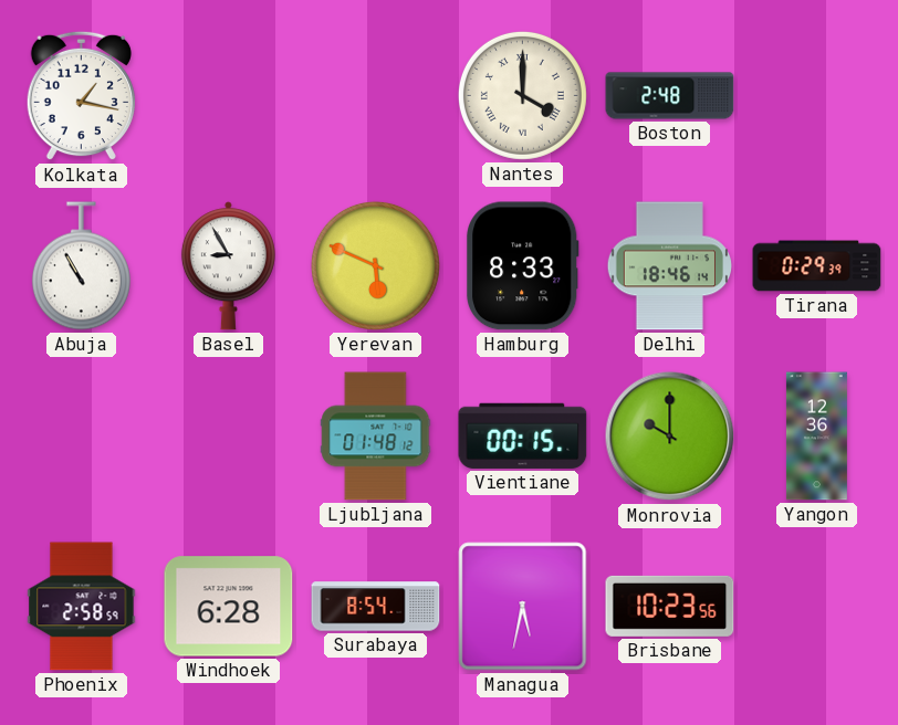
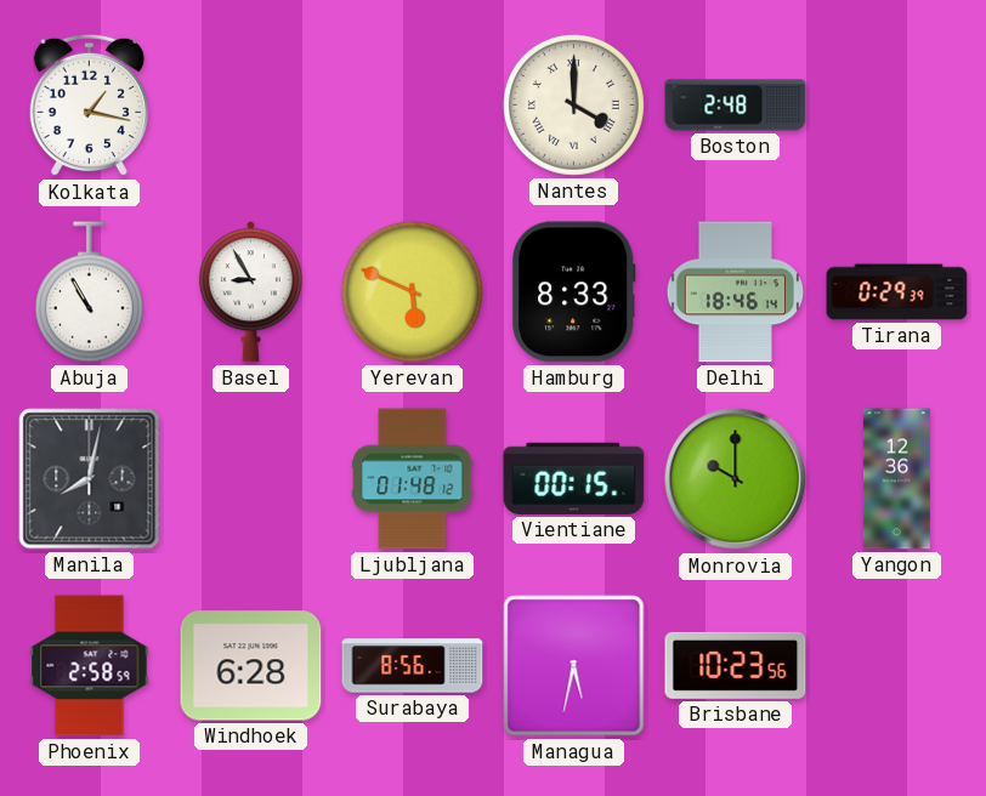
Manila: none -> 8:02
Surabaya: 8:54 -> 8:56
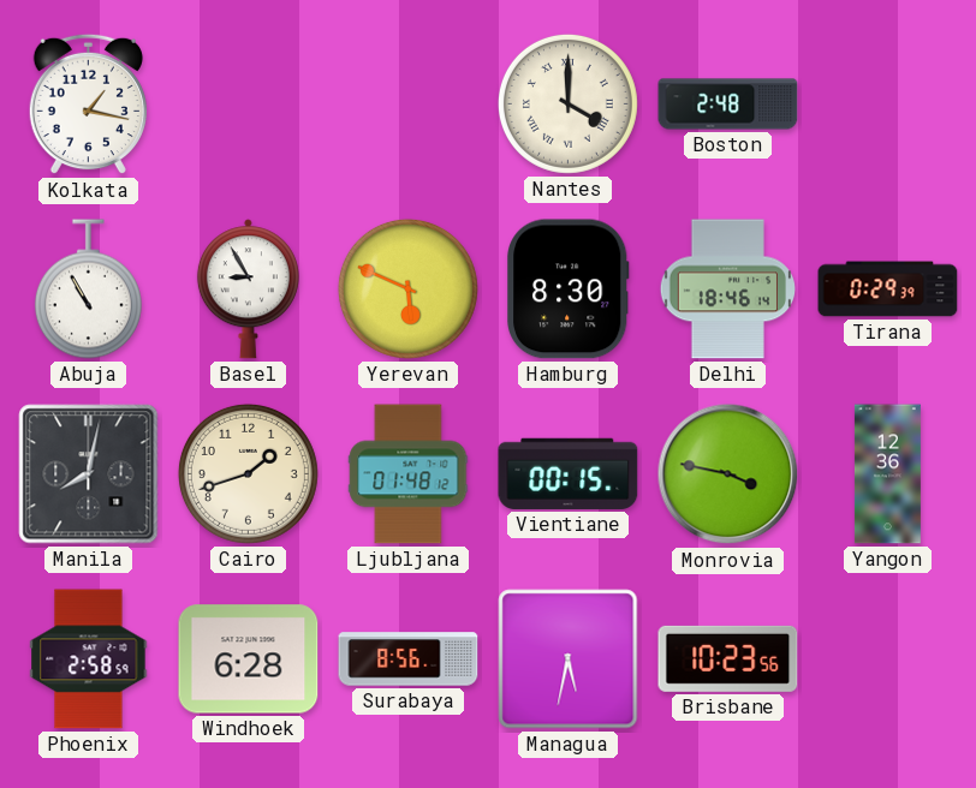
Hamburg: 8:33 -> 8:30
Cairo: none -> 1:42
Monrovia: 10:00 -> 3:47
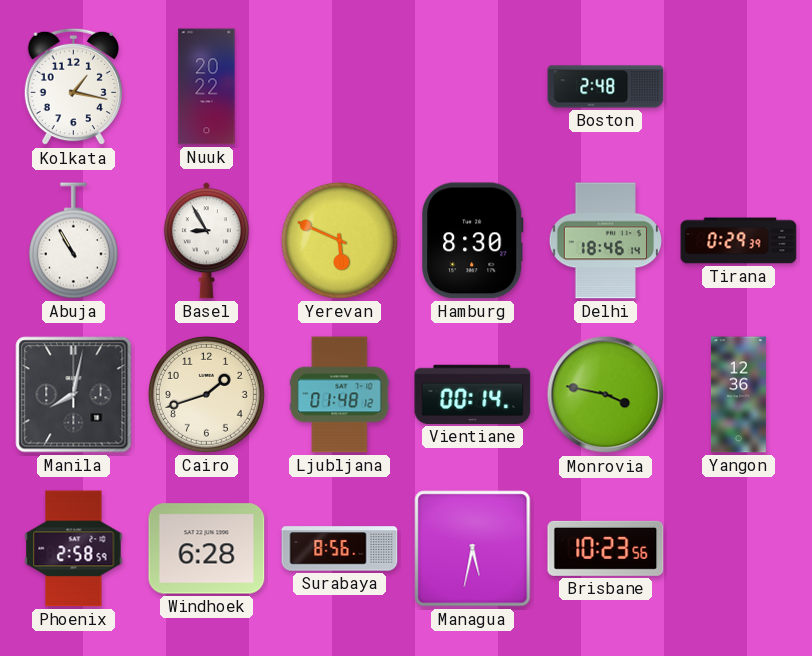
Nuuk: none -> 20:22
Nantes: 4:00 -> none
Vientiane: 00:15 -> 00:14
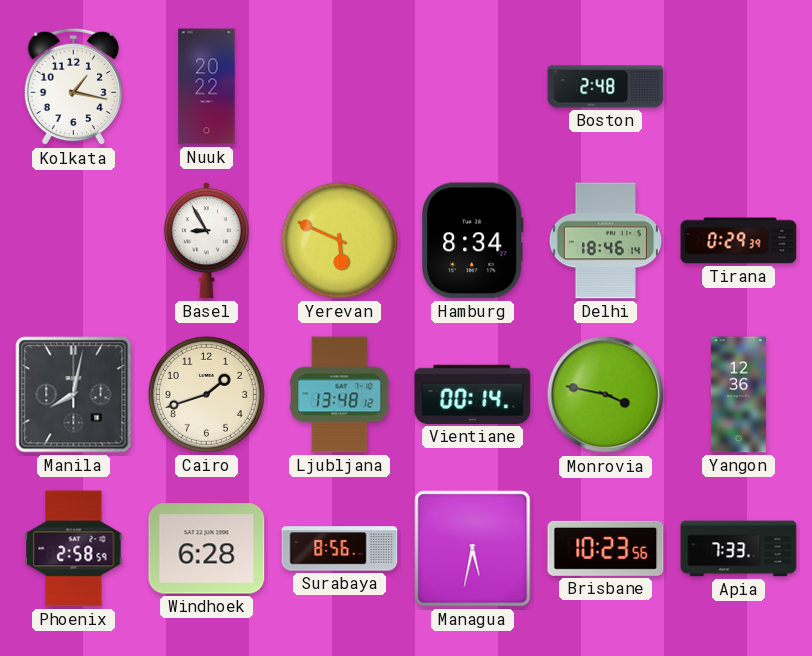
Abuja: 10:55 -> none
Hamburg: 8:30 -> 8:34
Ljubljana: 01:48 -> 13:48
Apia: none -> 7:33
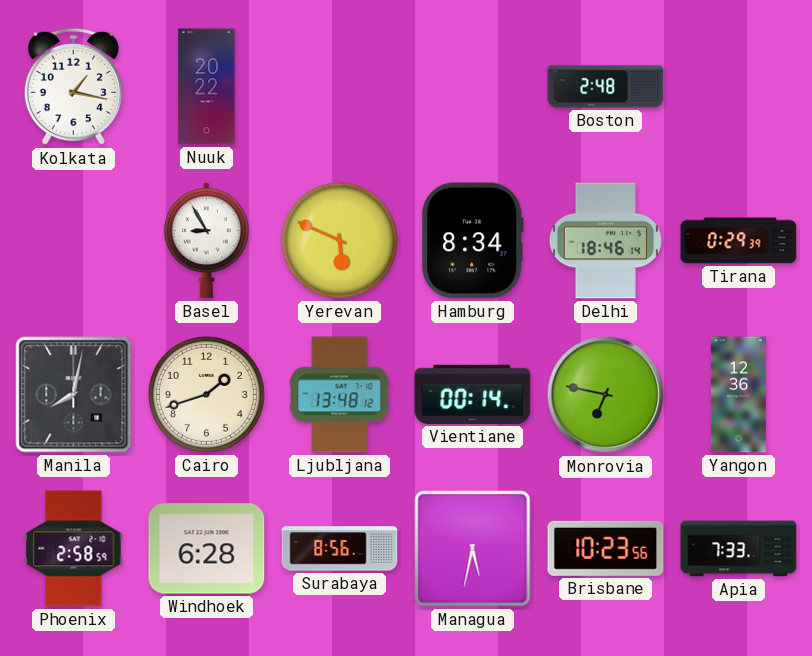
Monrovia: 3:47 -> 6:47
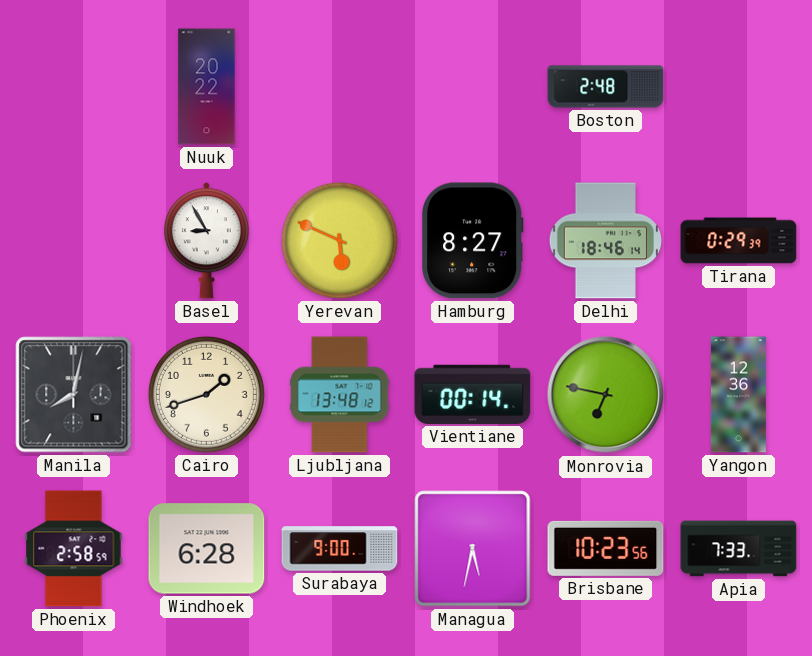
Kolkata: 1:17 -> none
Hamburg: 8:34 -> 8:27
Surabaya: 8:56 -> 9:00
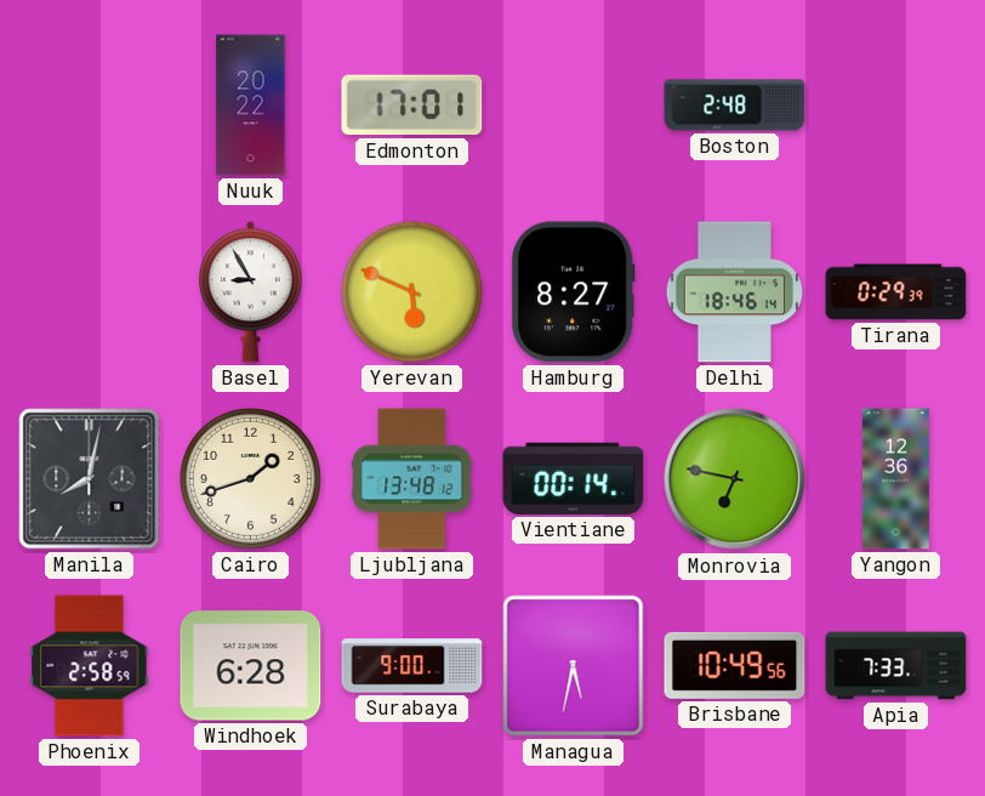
Edmonton: none -> 17:01
Brisbane: 10:23 -> 10:49
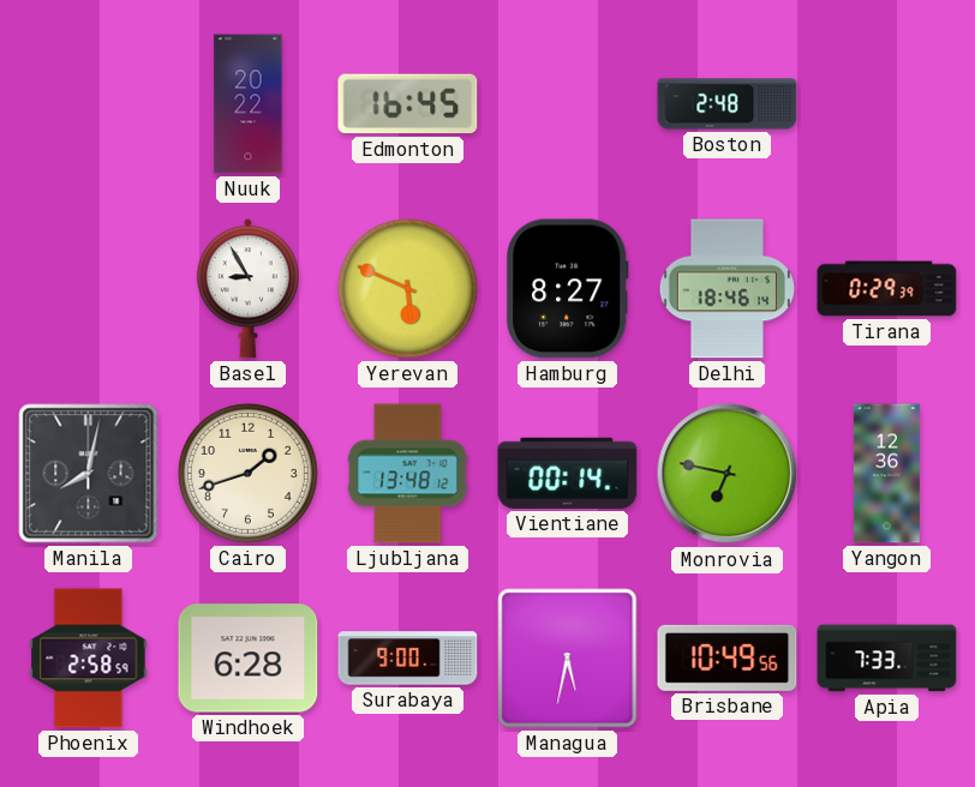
Edmonton: 17:01 -> 16:45
